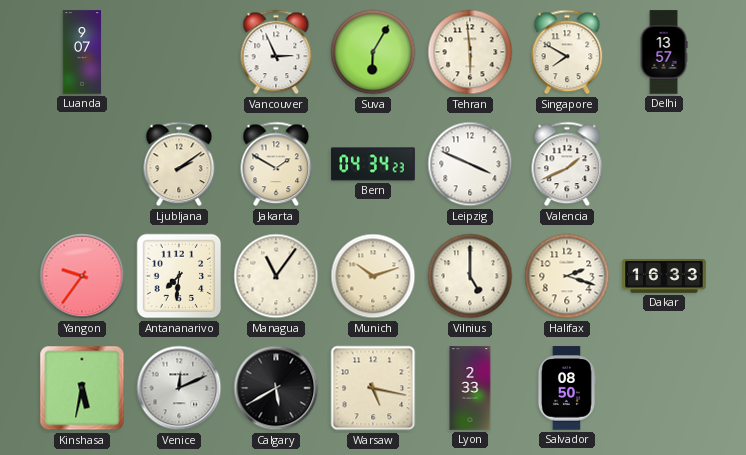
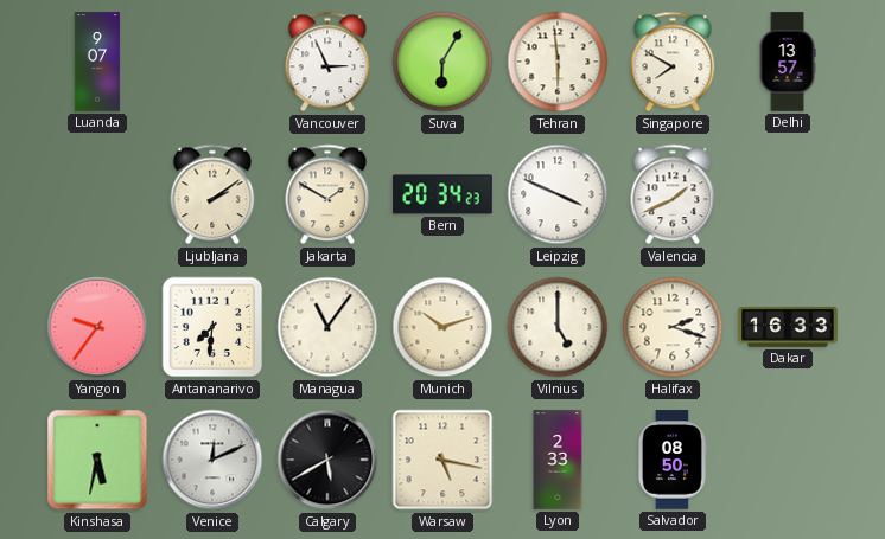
Bern: 04:34 -> 20:34
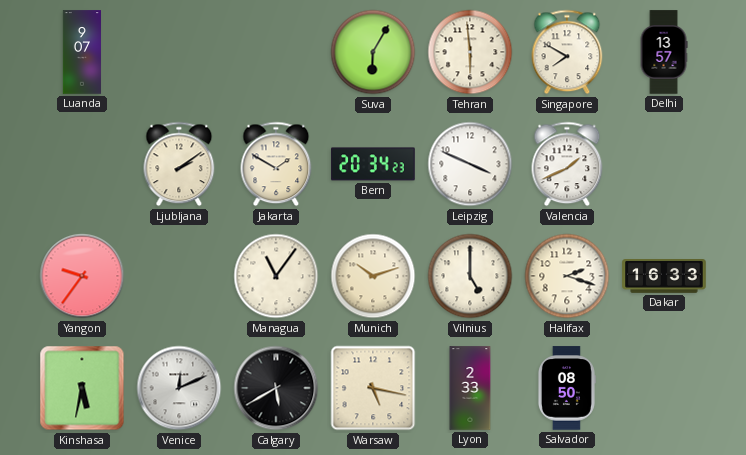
Vancouver: 2:56 -> none
Antananarivo: 7:31 -> none
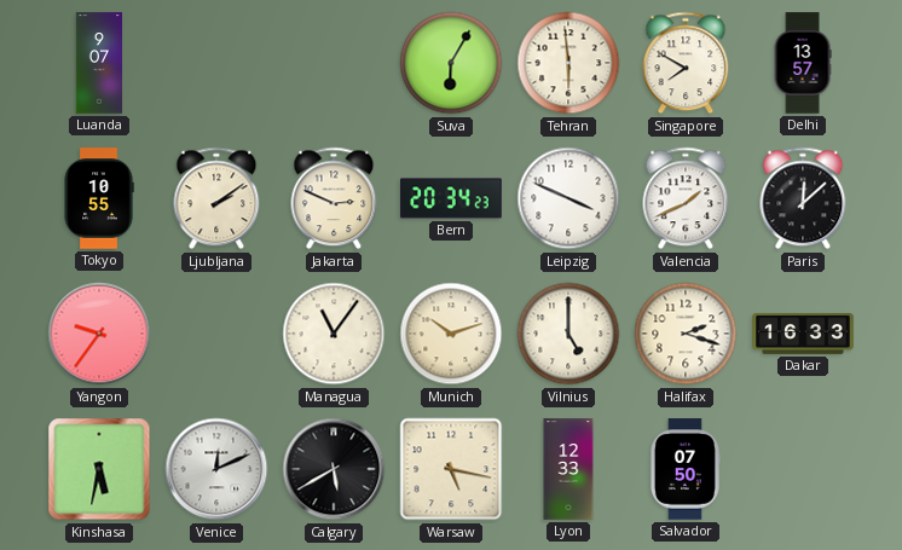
Tokyo: none -> 10:55
Jakarta: 1:50 -> 2:49
Paris: none -> 12:08
Lyon: 2:33 -> 12:33
Salvador: 08:50 -> 07:50
